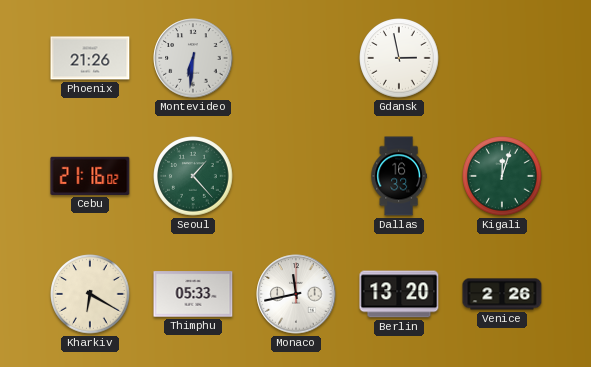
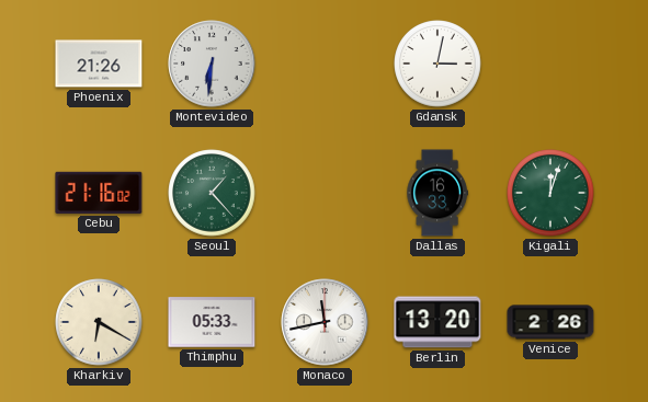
Gdansk: 2:58 -> 3:02
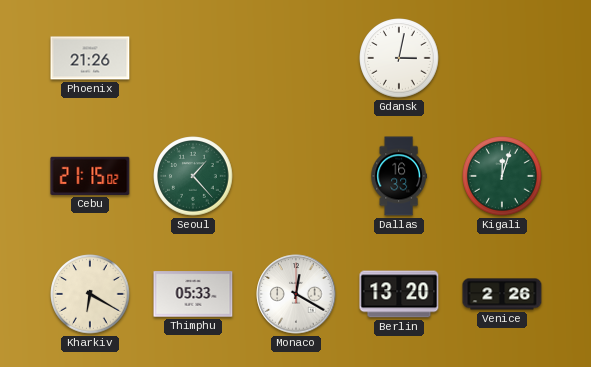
Montevideo: 6:31 -> none
Cebu: 21:16 -> 21:15
Monaco: 11:43 -> 12:20
